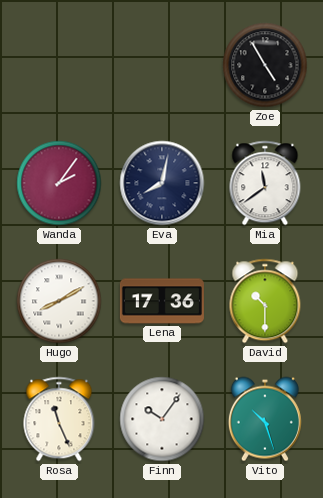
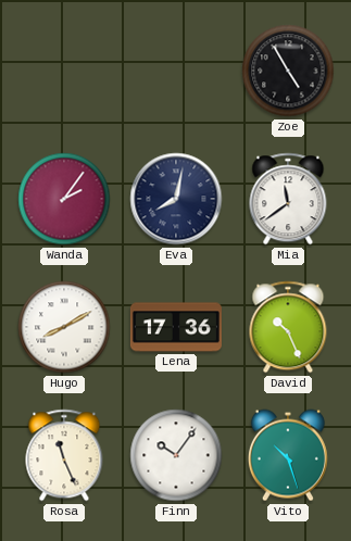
David: 10:30 -> 10:26
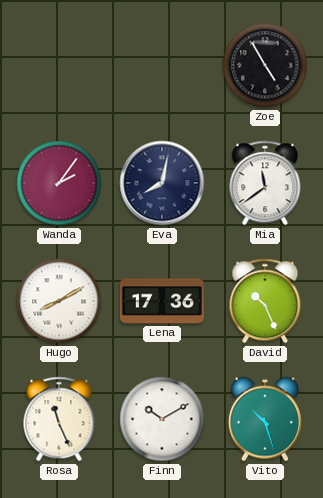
Finn: 10:06 -> 10:10
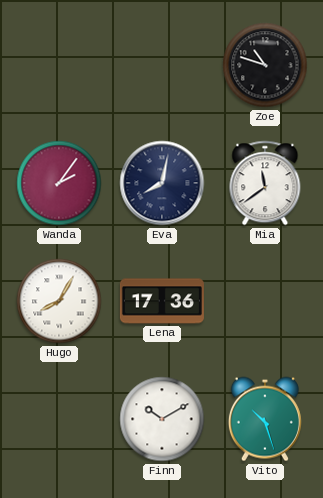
Zoe: 4:55 -> 10:48
Hugo: 8:10 -> 8:05
David: 10:26 -> none
Rosa: 11:26 -> none
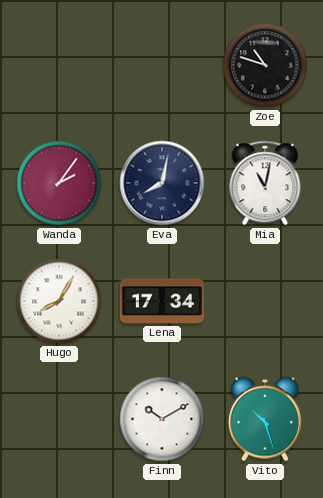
Mia: 11:39 -> 11:02
Lena: 17:36 -> 17:34
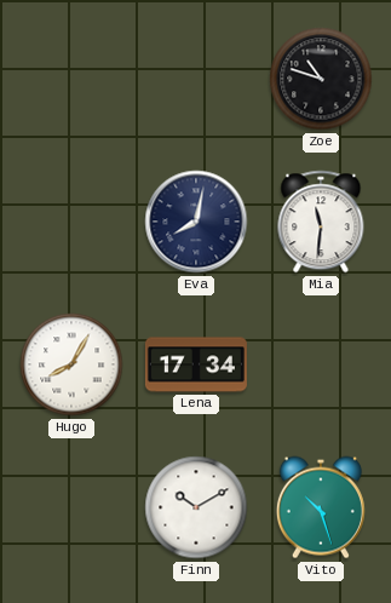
Wanda: 2:06 -> none
Mia: 11:02 -> 11:31
